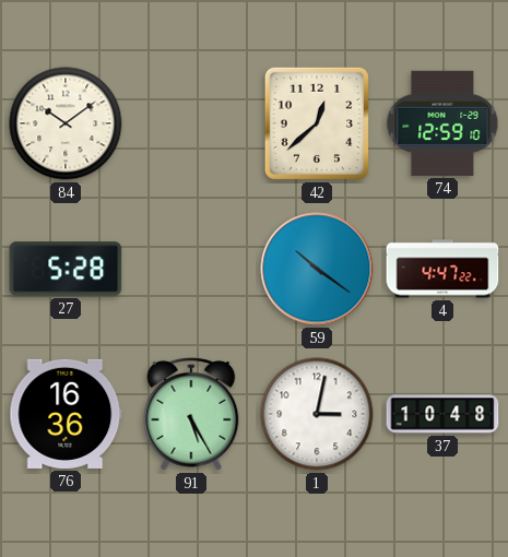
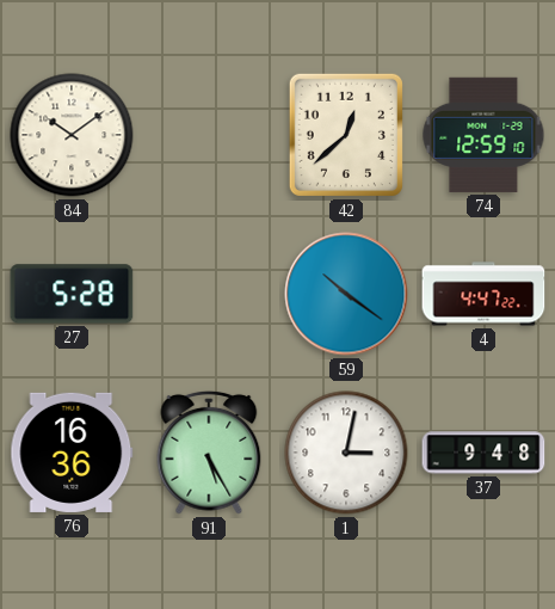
37: 10:48 -> 9:48
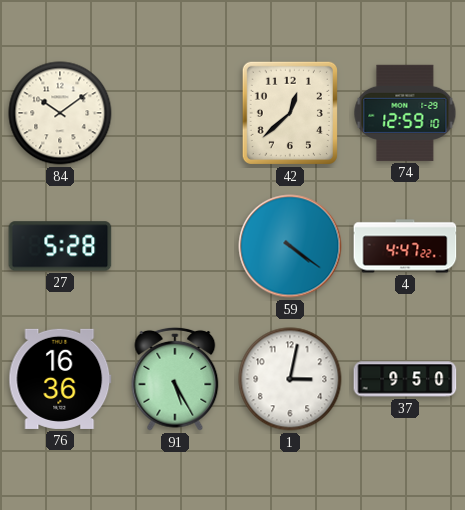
59: 10:21 -> 4:21
37: 9:48 -> 9:50
